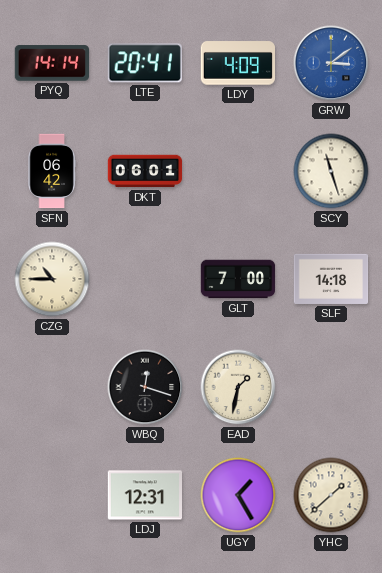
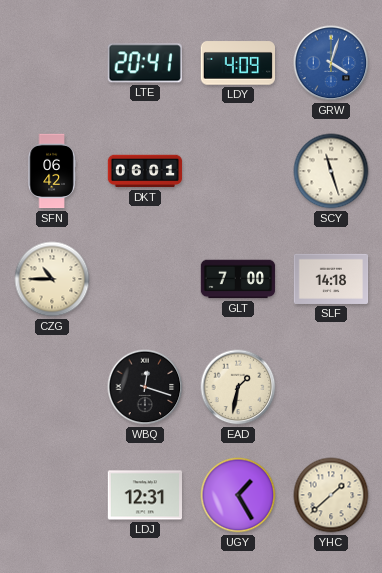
PYQ: 14:14 -> none
GRW: 3:09 -> 4:03
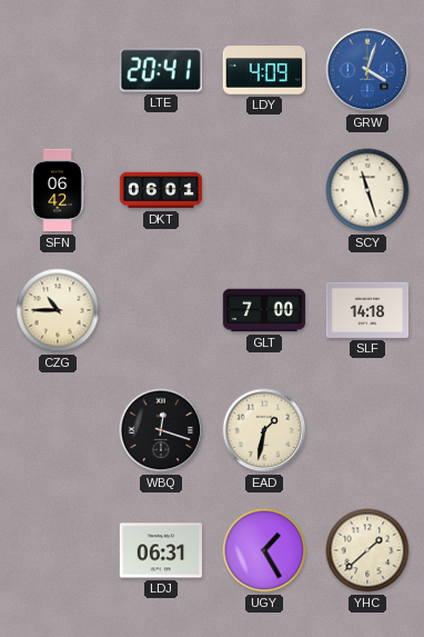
LDJ: 12:31 -> 06:31
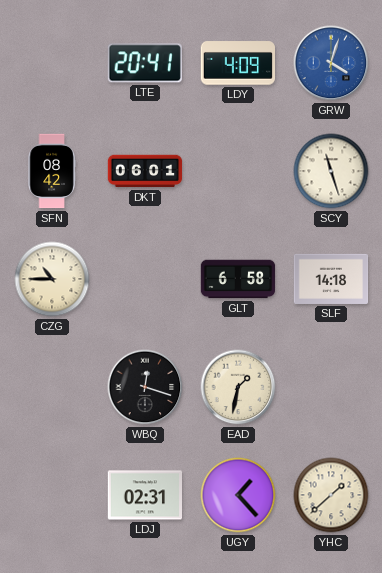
SFN: 06:42 -> 08:42
GLT: 7:00 -> 6:58
LDJ: 06:31 -> 02:31
UGY: 1:25 -> 1:23
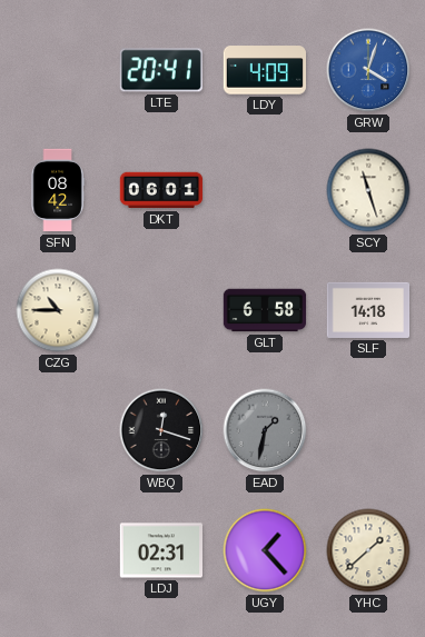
EAD dial: cream -> grey
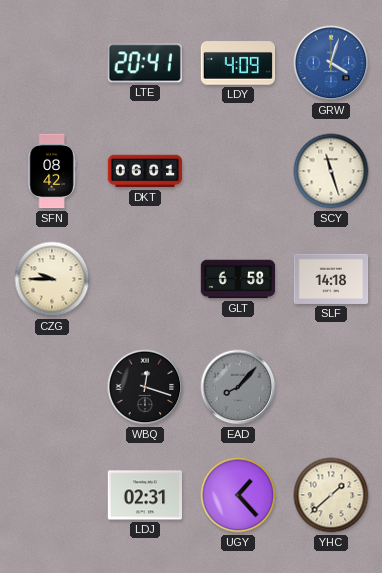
CZG: 10:45 -> 9:45
EAD: 1:32 -> 8:07
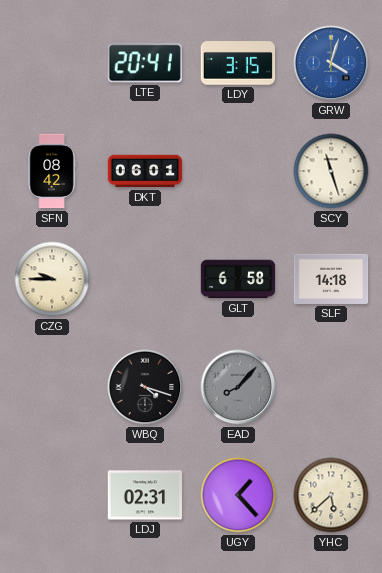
LDY: 4:09 -> 3:15
WBQ: 12:18 -> 4:18
YHC: 1:38 -> 5:38
